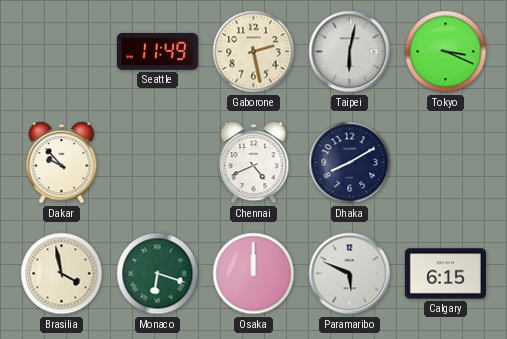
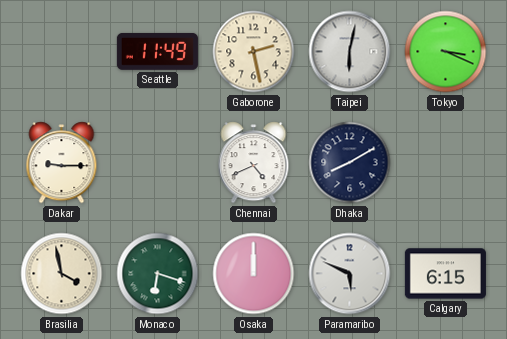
Dakar: 9:53 -> 9:15
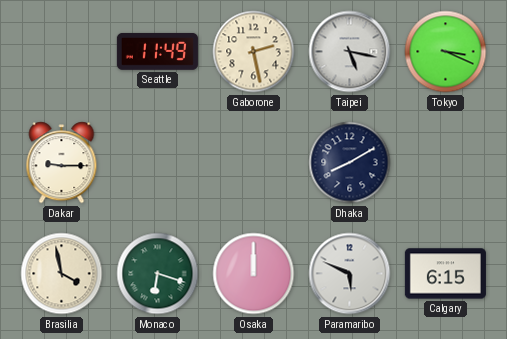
Taipei: 6:02 -> 5:17
Chennai: 4:41 -> none
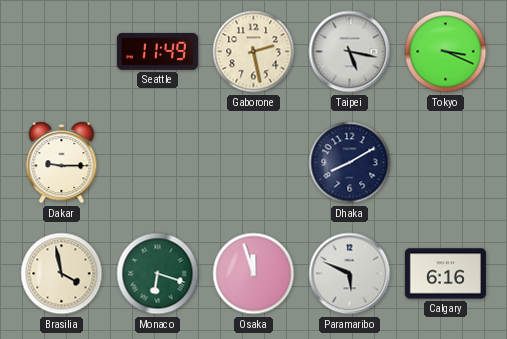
Osaka: 12:00 -> 11:57
Calgary: 6:15 -> 6:16
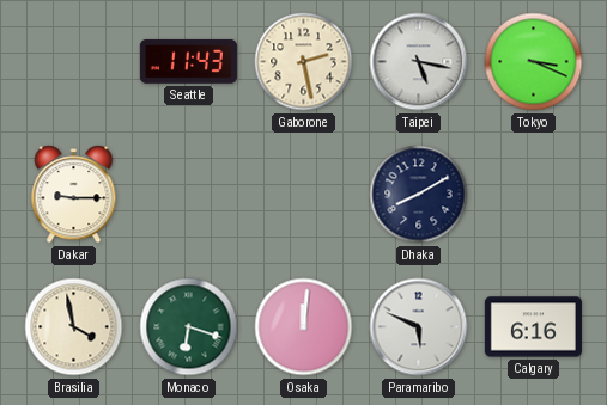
Seattle: 11:49 -> 11:43
Osaka: 11:57 -> 12:01
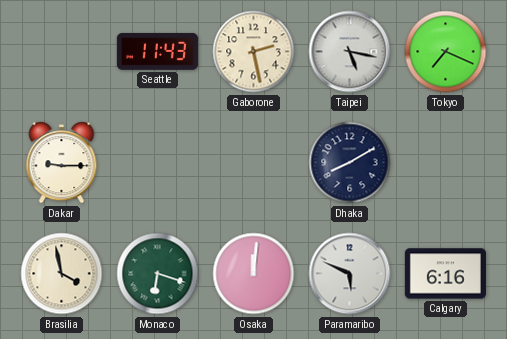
Tokyo: 3:19 -> 7:19
